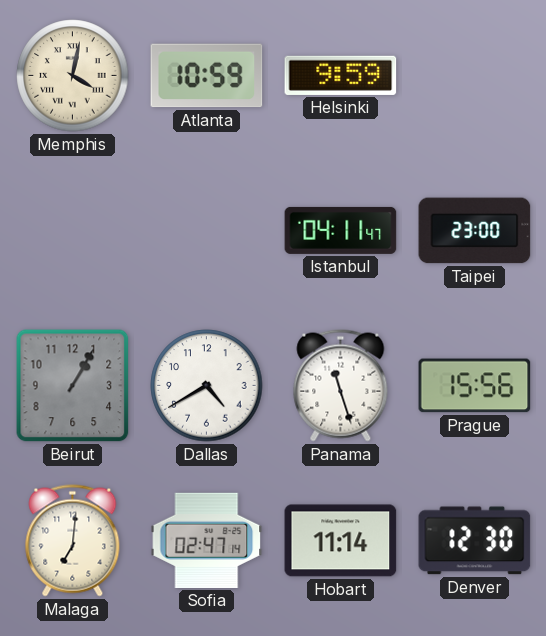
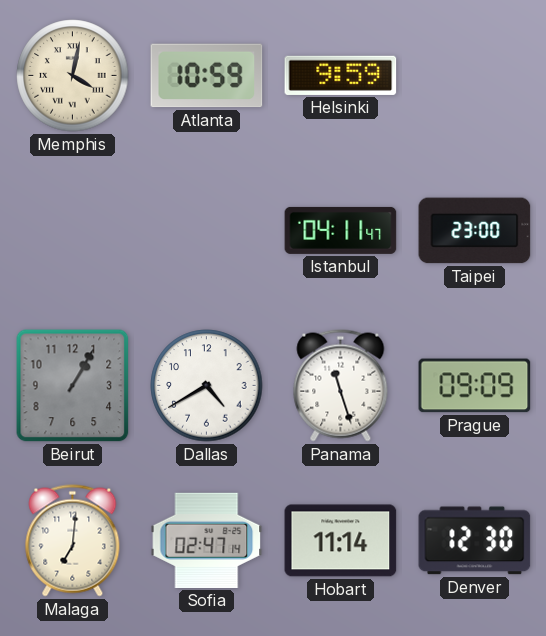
Prague: 15:56 -> 09:09
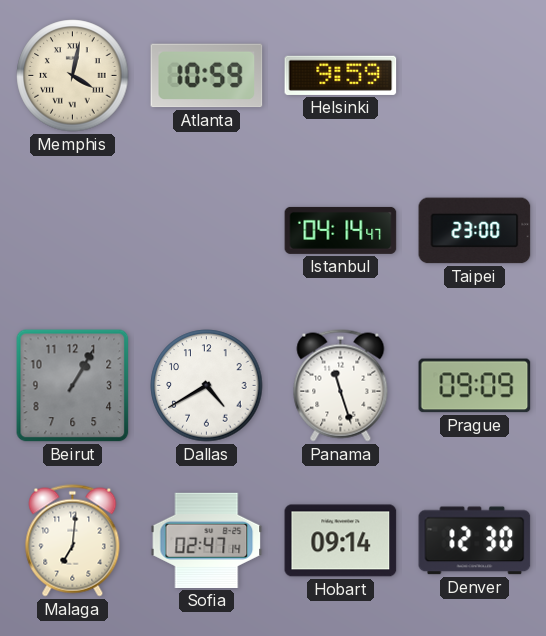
Istanbul: 04:11 -> 04:14
Hobart: 11:14 -> 09:14
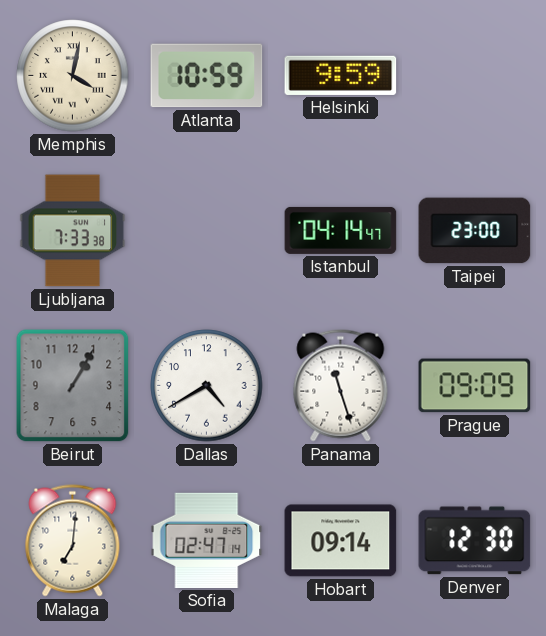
Ljubljana: none -> 7:33
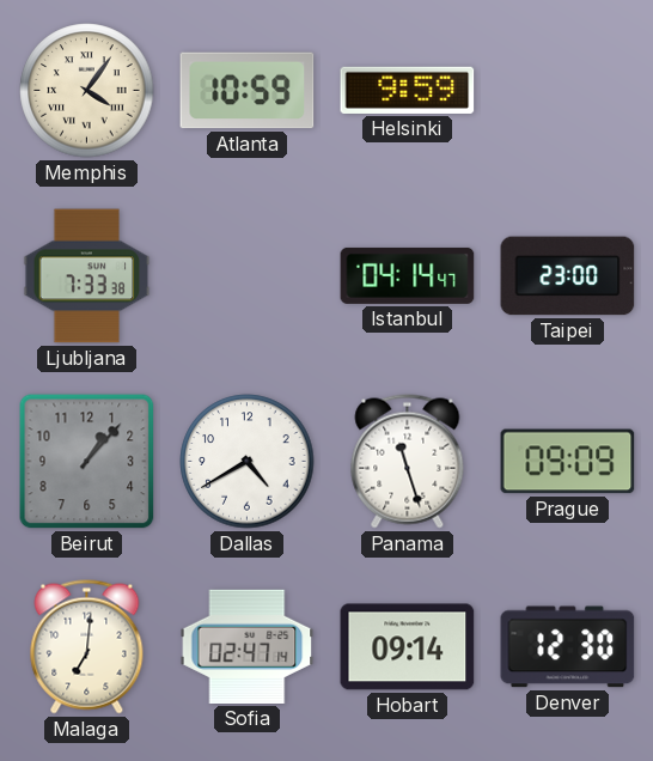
Memphis: 4:02 -> 4:06
Beirut: 1:05 -> 1:07
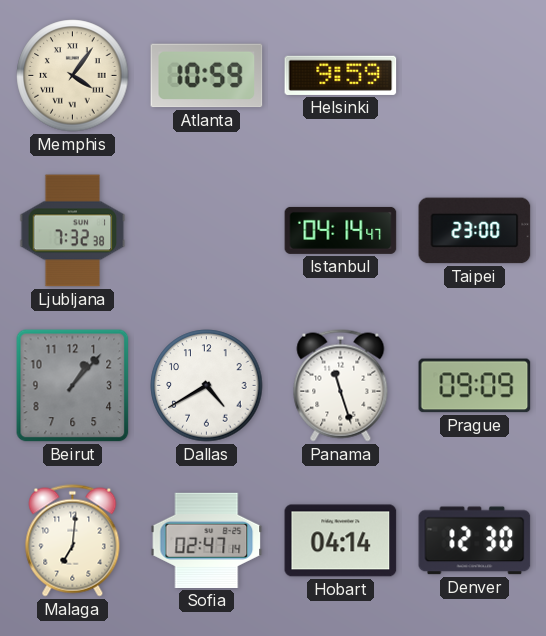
Ljubljana: 7:33 -> 7:32
Hobart: 09:14 -> 04:14
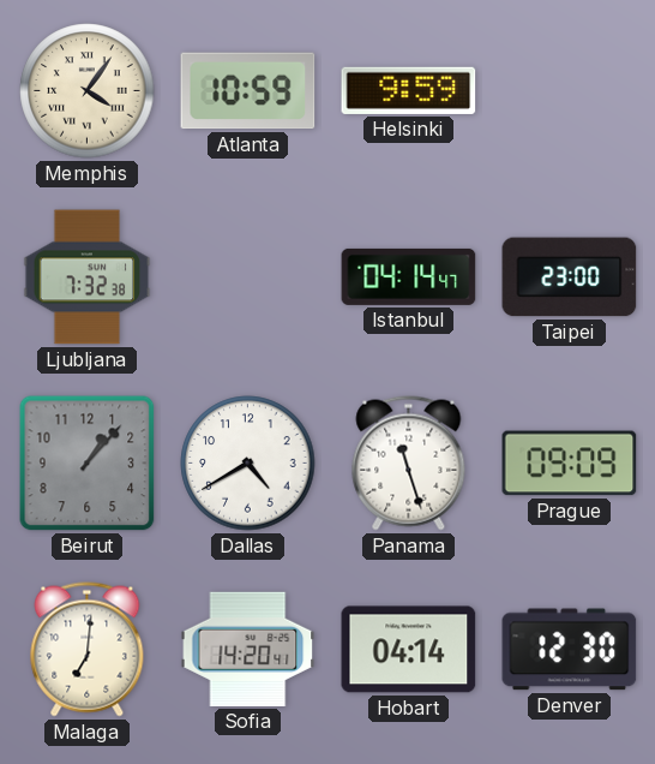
Sofia: 02:47 -> 14:20
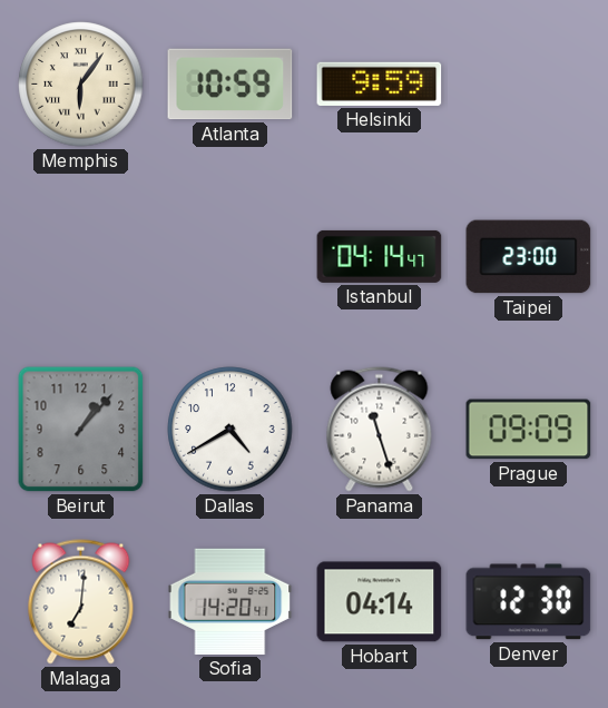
Memphis: 4:06 -> 6:06
Ljubljana: 7:32 -> none
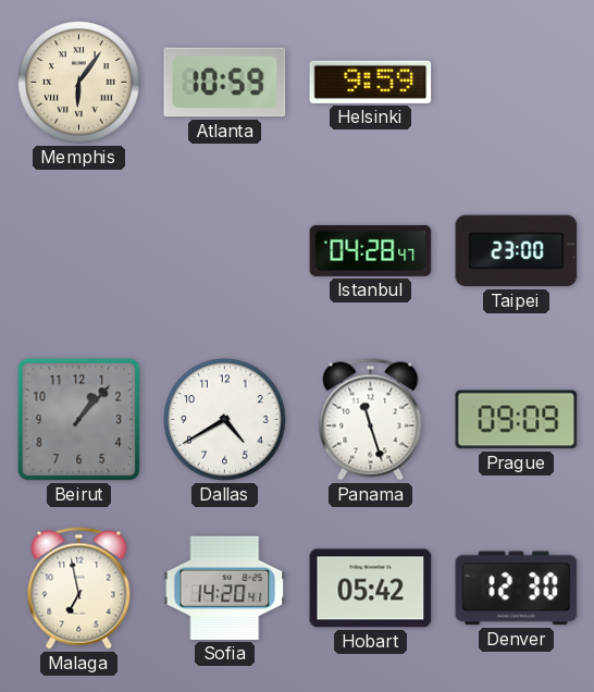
Istanbul: 04:14 -> 04:28
Malaga: 7:01 -> 6:58
Hobart: 04:14 -> 05:42
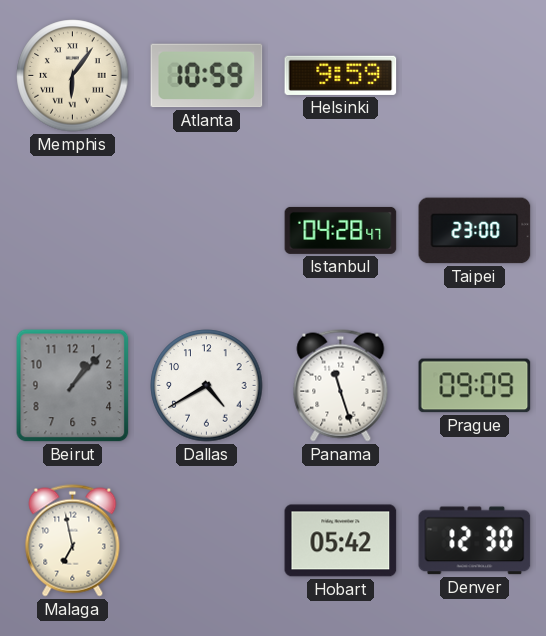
Sofia: 14:20 -> none
